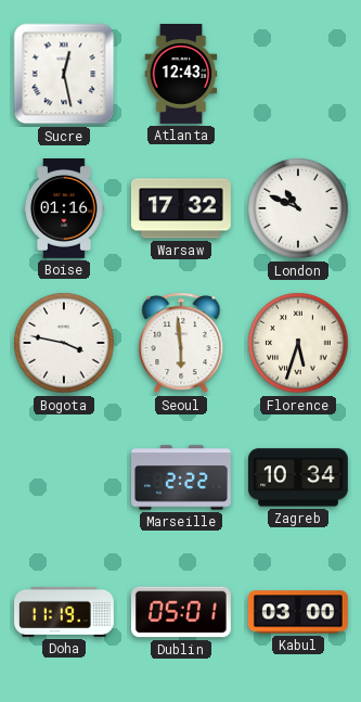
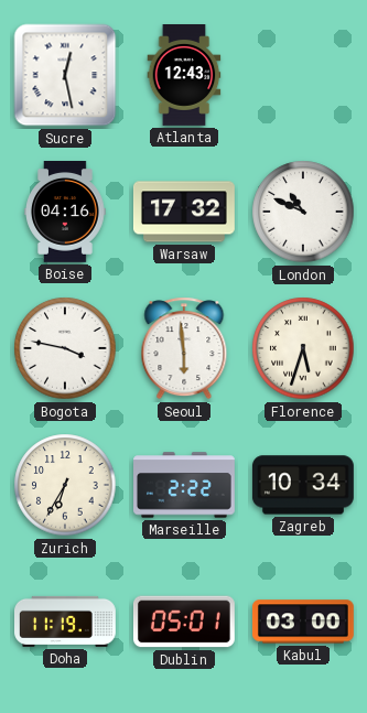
Boise: 01:16 -> 04:16
Zurich: none -> 6:35
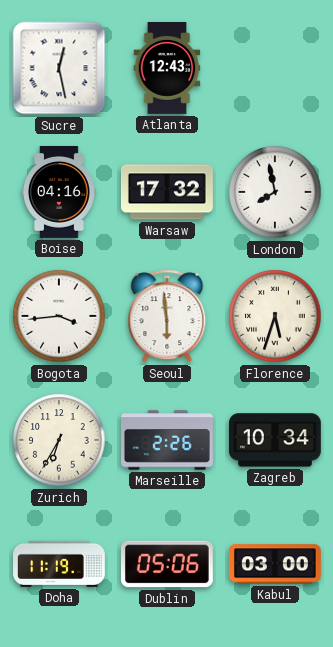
London: 10:49 -> 7:58
Bogota: 3:47 -> 3:44
Marseille: 2:22 -> 2:26
Dublin: 05:01 -> 05:06
